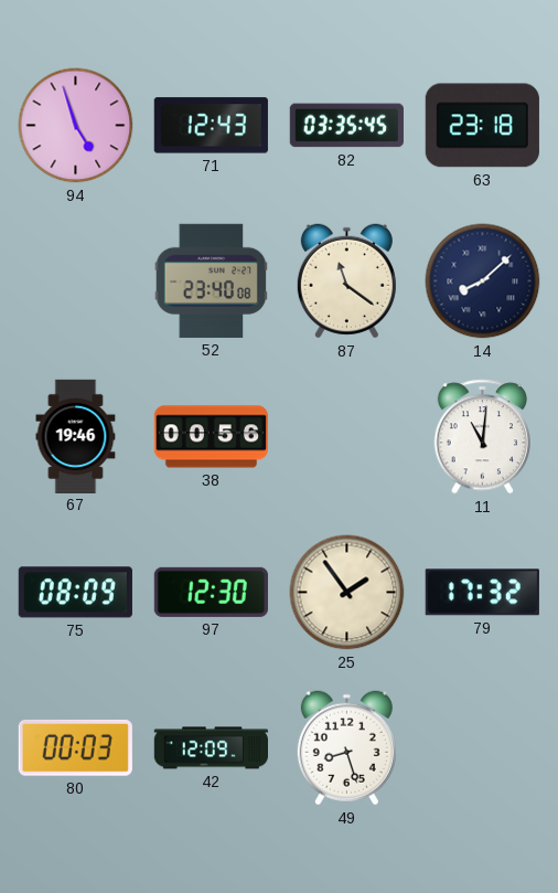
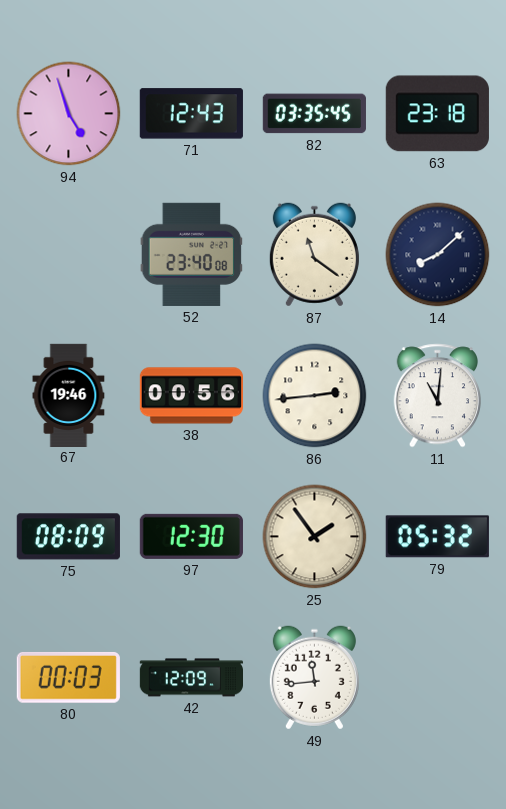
86: none -> 2:44
79: 17:32 -> 05:32
49: 8:27 -> 11:44
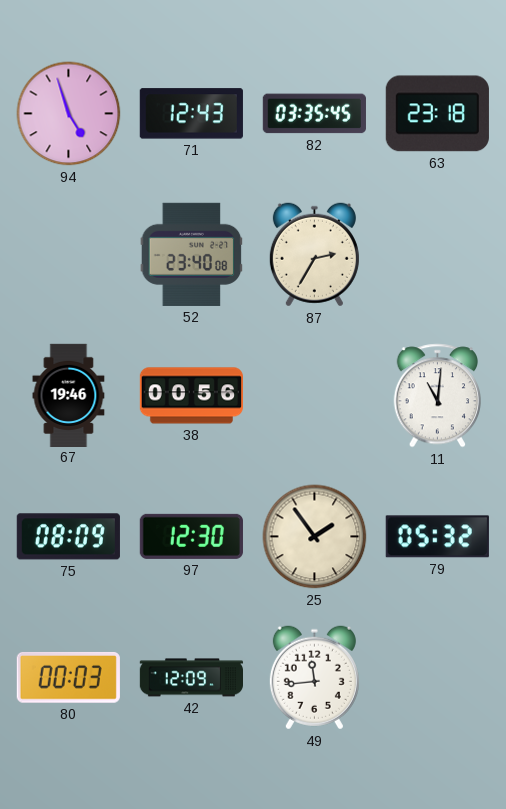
87: 11:21 -> 2:35
14: 8:08 -> none
86: 2:44 -> none
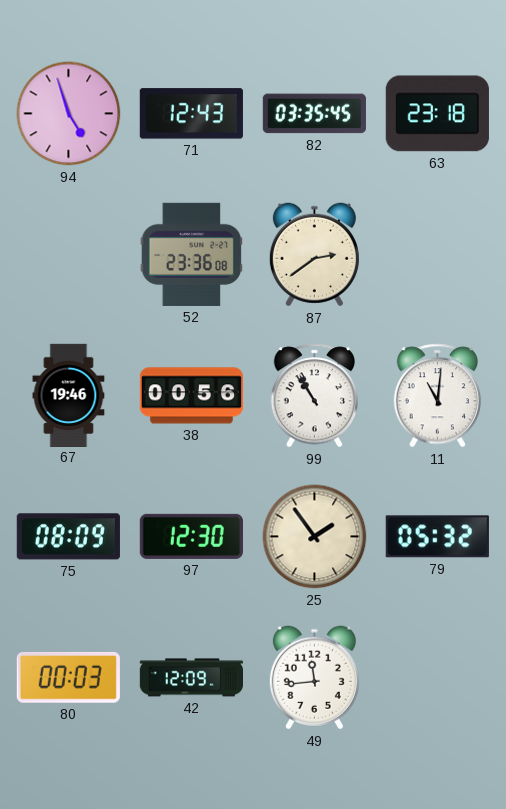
52: 23:40 -> 23:36
87: 2:35 -> 2:39
99: none -> 10:55
